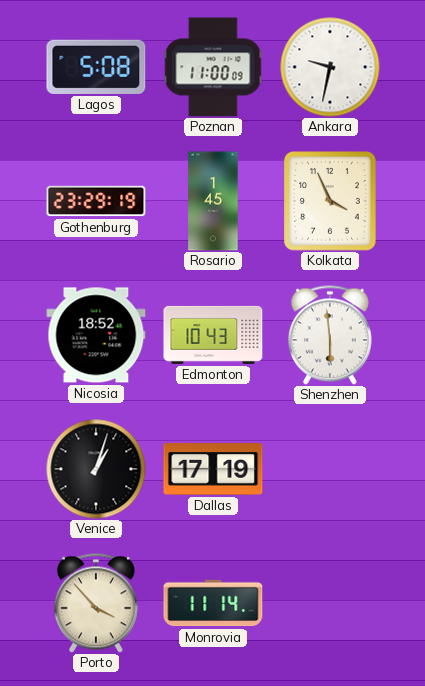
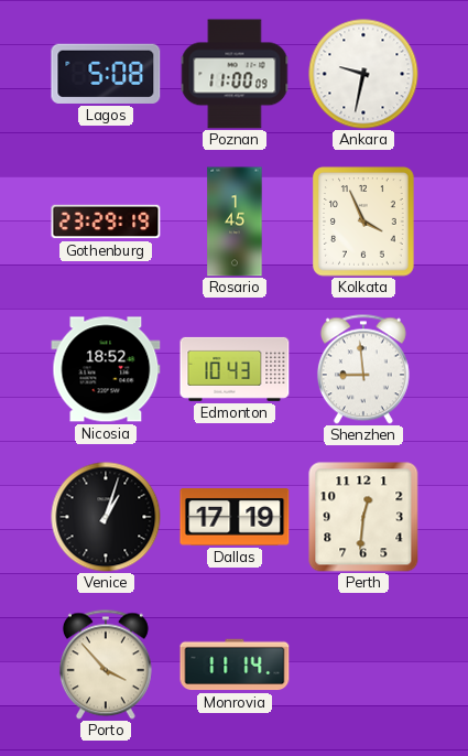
Shenzhen: 5:59 -> 8:59
Perth: none -> 12:31
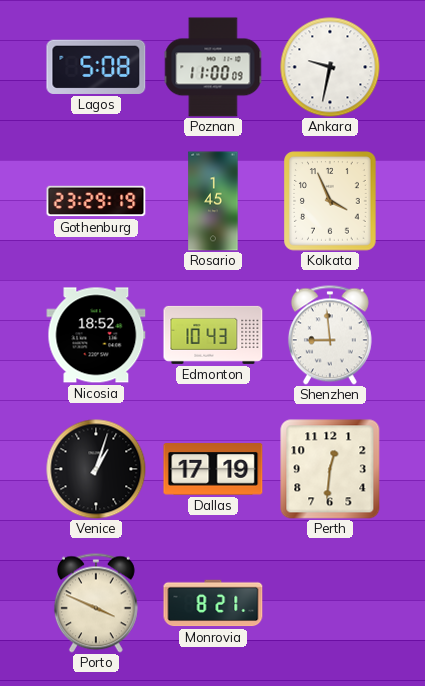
Porto: 3:53 -> 3:49
Monrovia: 11:14 -> 8:21
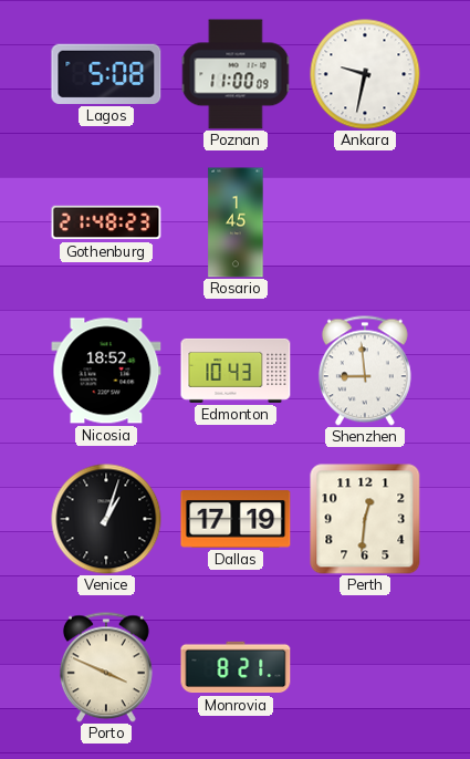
Gothenburg: 23:29 -> 21:48
Kolkata: 3:56 -> none
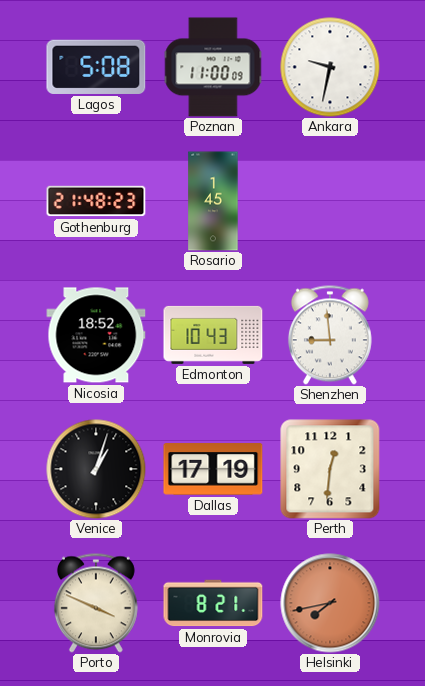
Helsinki: none -> 7:43
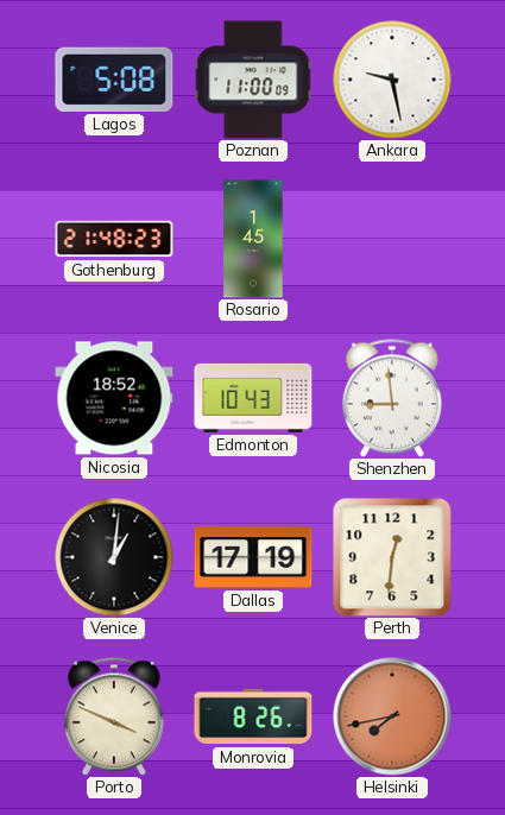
Ankara: 9:32 -> 9:28
Venice: 1:03 -> 1:01
Monrovia: 8:21 -> 8:26
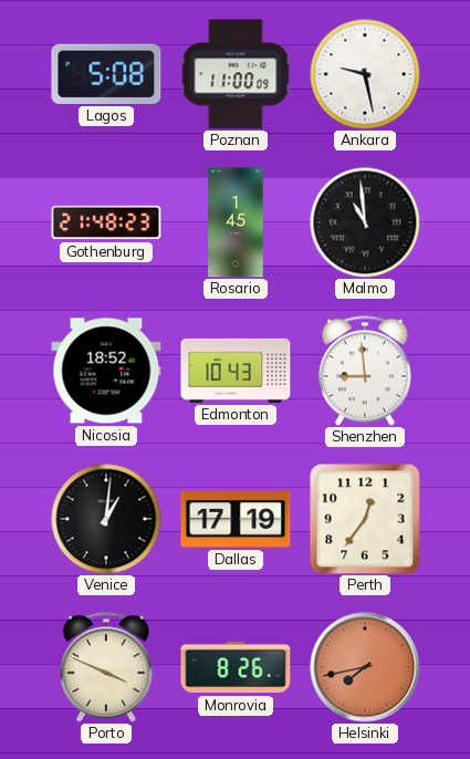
Malmo: none -> 10:59
Perth: 12:31 -> 12:36
